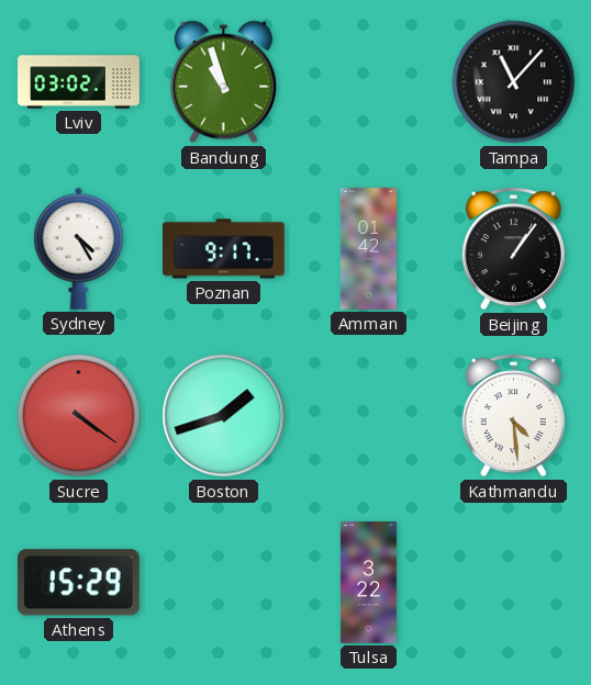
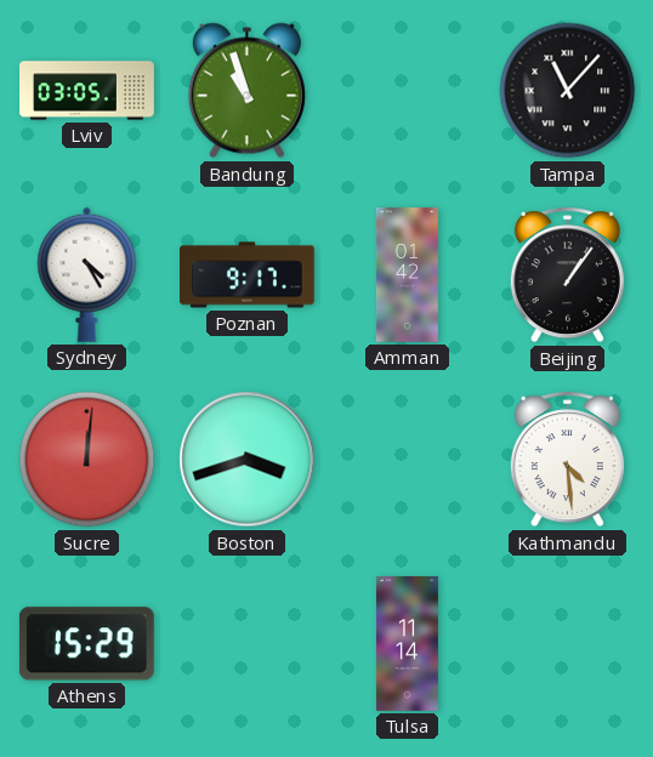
Lviv: 03:02 -> 03:05
Sucre: 4:21 -> 12:01
Boston: 1:42 -> 3:42
Tulsa: 3:22 -> 11:14
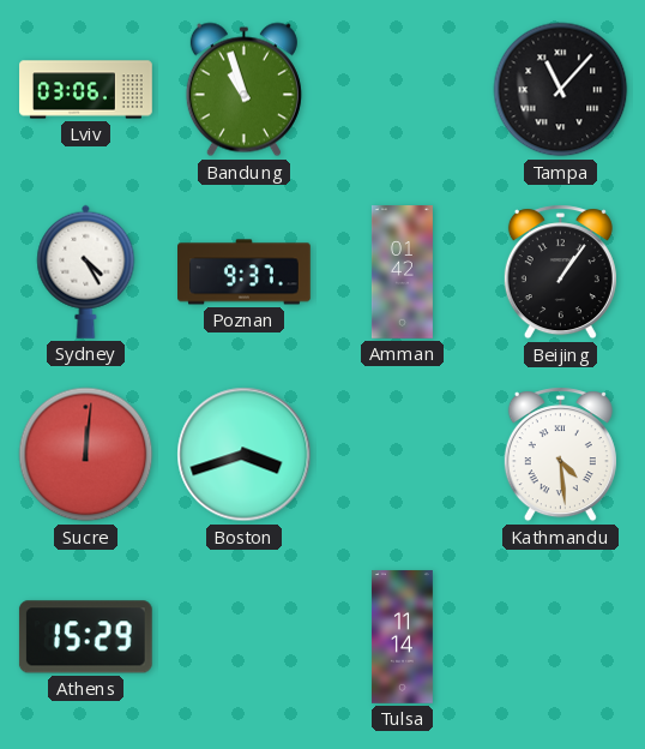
Lviv: 03:05 -> 03:06
Poznan: 9:17 -> 9:37
